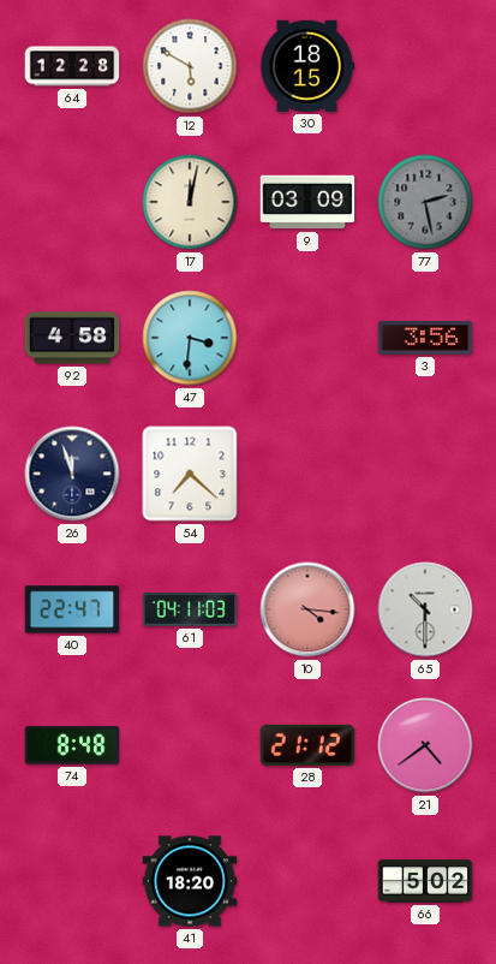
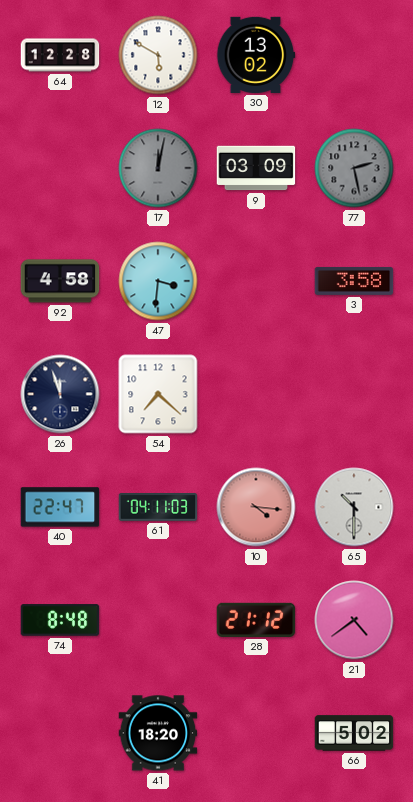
30: 18:15 -> 13:02
17 dial: cream -> grey
3: 3:56 -> 3:58
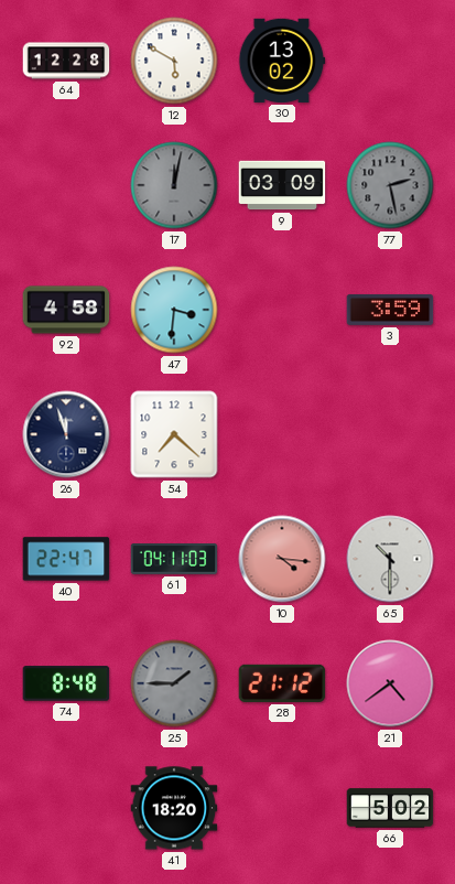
3: 3:58 -> 3:59
25: none -> 1:45
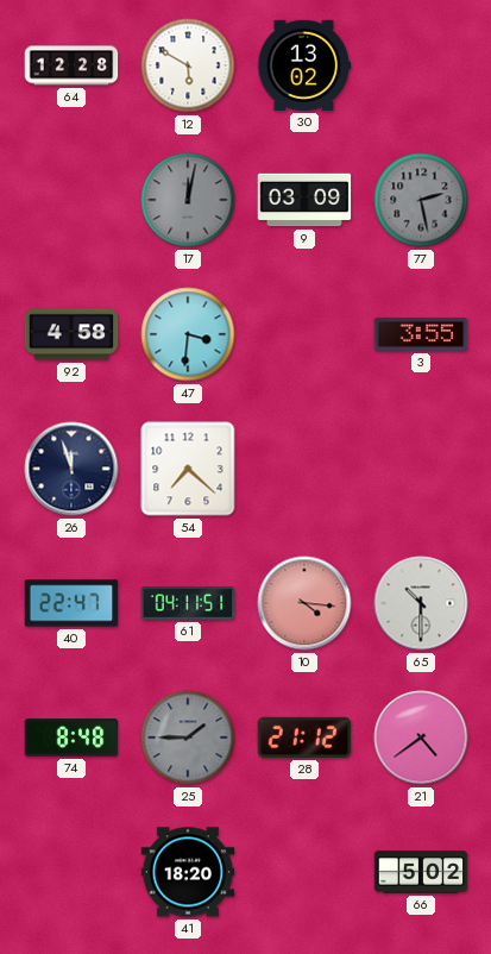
3: 3:59 -> 3:55
61: 04:11:03 -> 04:11:51
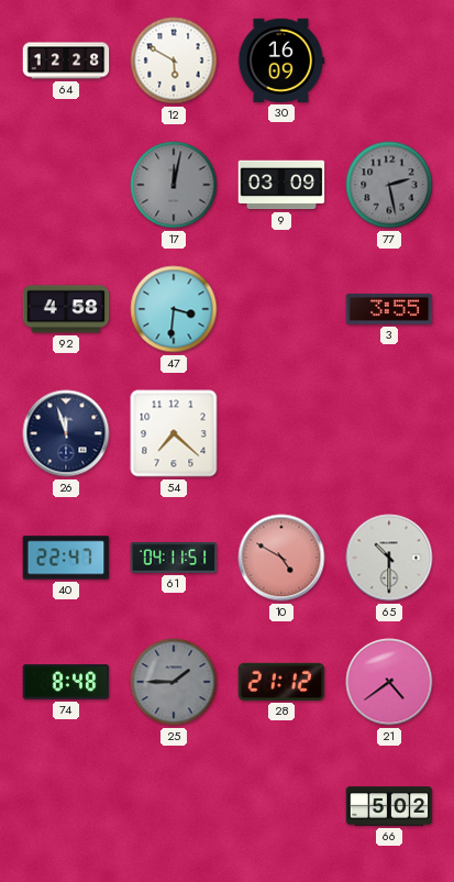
30: 13:02 -> 16:09
10: 4:16 -> 4:50
41: 18:20 -> none
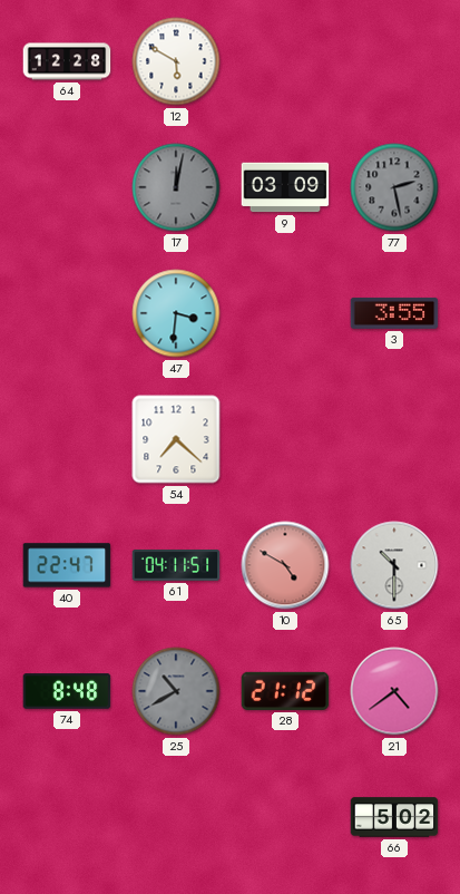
30: 16:09 -> none
92: 4:58 -> none
26: 11:57 -> none
25: 1:45 -> 10:40
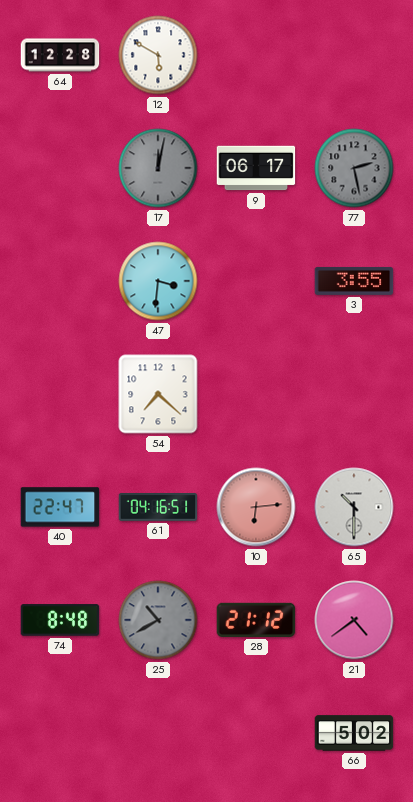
9: 03:09 -> 06:17
61: 04:11 -> 04:16
10: 4:50 -> 6:14
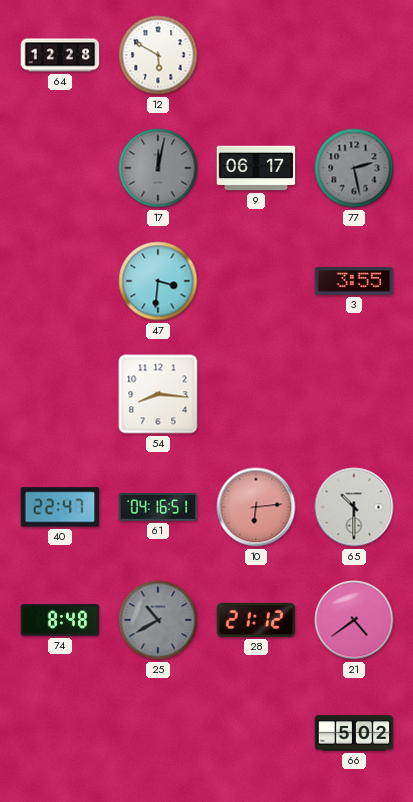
54: 7:22 -> 8:16
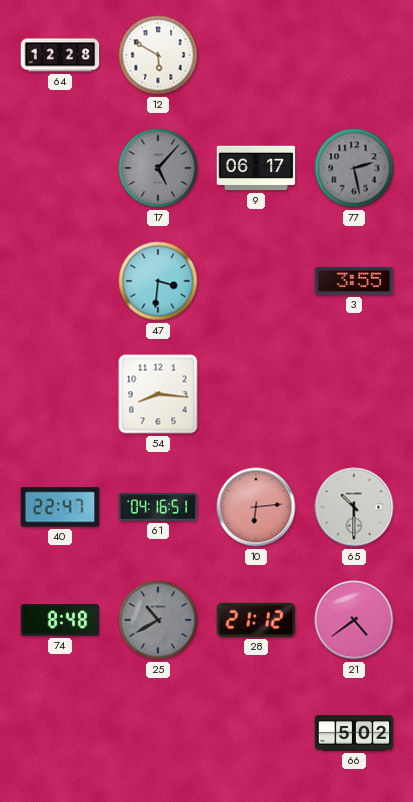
17: 12:02 -> 5:07
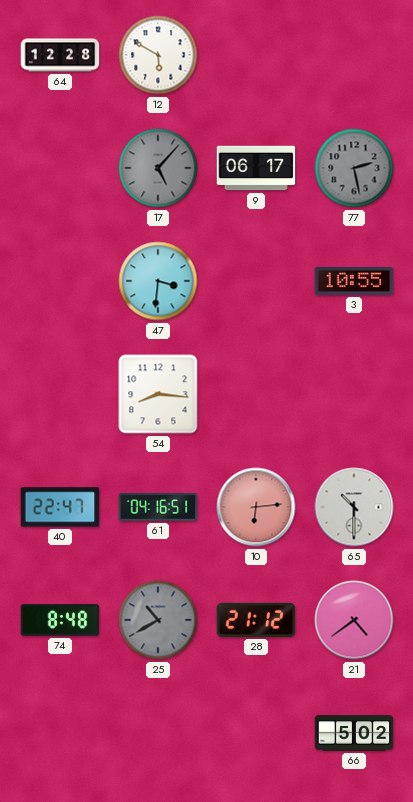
3: 3:55 -> 10:55
